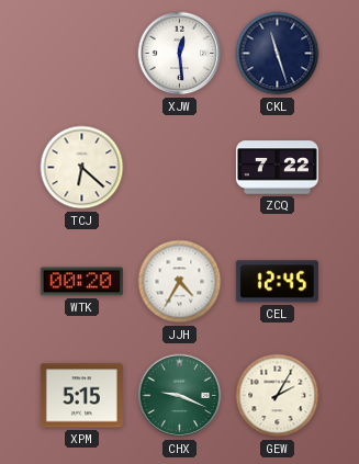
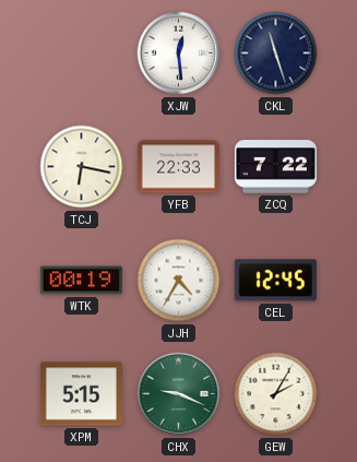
TCJ: 6:22 -> 6:17
YFB: none -> 22:33
WTK: 00:20 -> 00:19
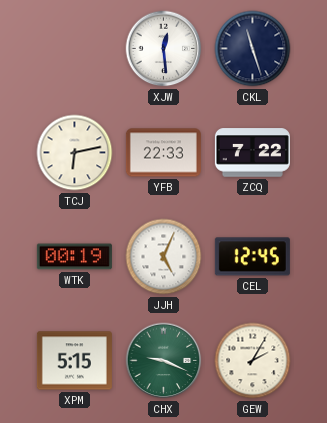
TCJ: 6:17 -> 6:13
JJH: 4:35 -> 5:04
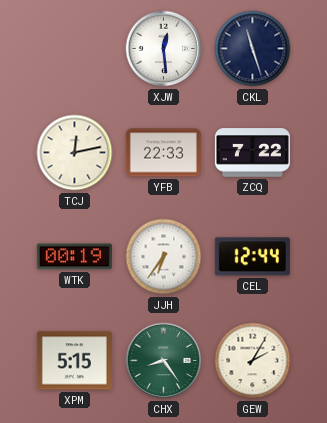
TCJ: 6:13 -> 12:13
JJH: 5:04 -> 6:36
CEL: 12:45 -> 12:44
CHX: 9:19 -> 8:24
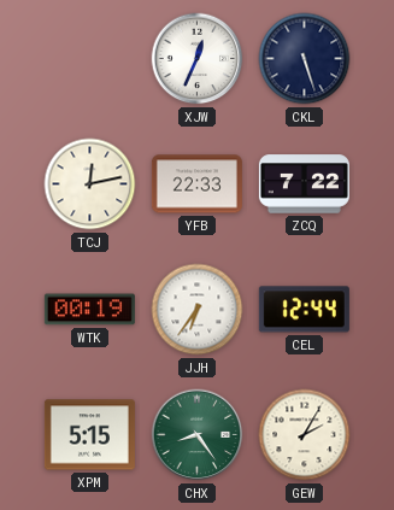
XJW: 12:29 -> 12:34
CKL: 11:27 -> 5:27
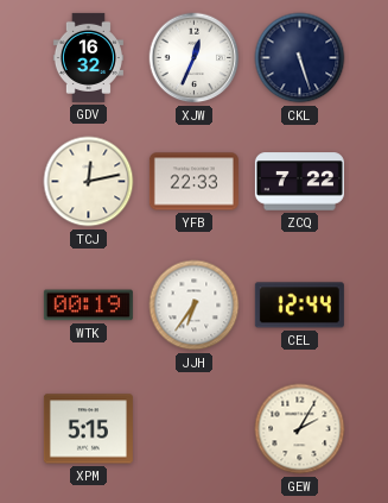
GDV: none -> 16:32
CHX: 8:24 -> none
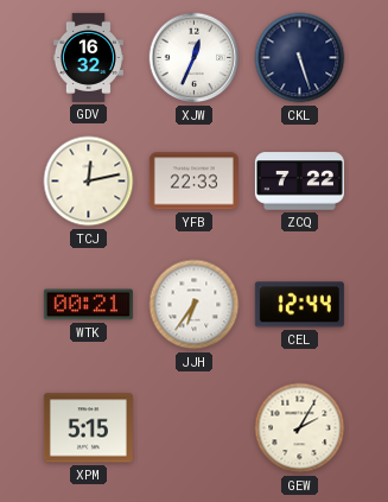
WTK: 00:19 -> 00:21
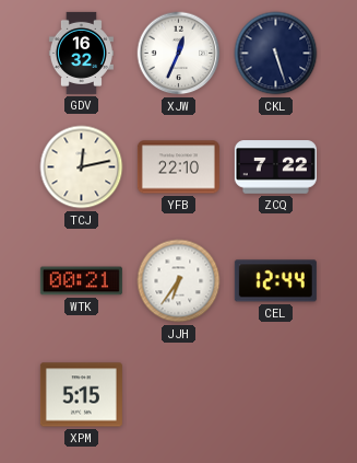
YFB: 22:33 -> 22:10
GEW: 2:05 -> none
